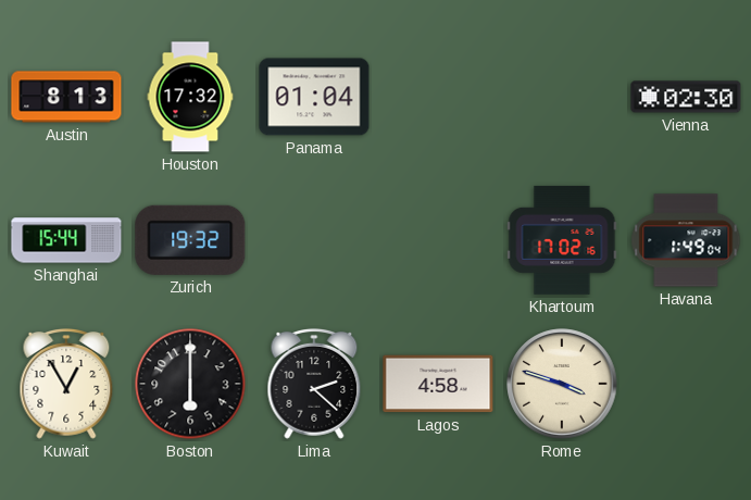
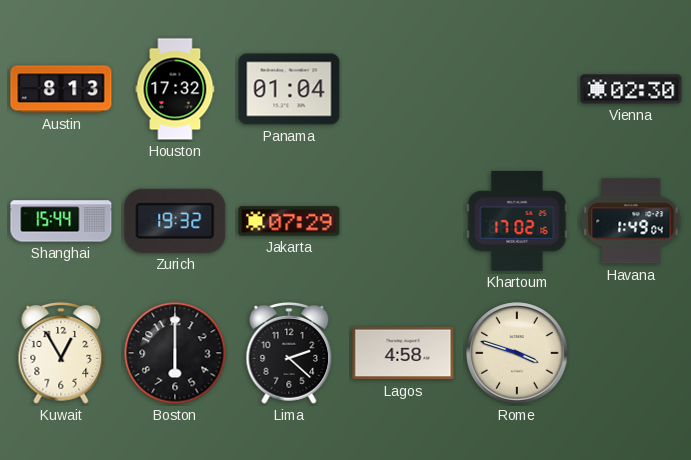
Jakarta: none -> 07:29
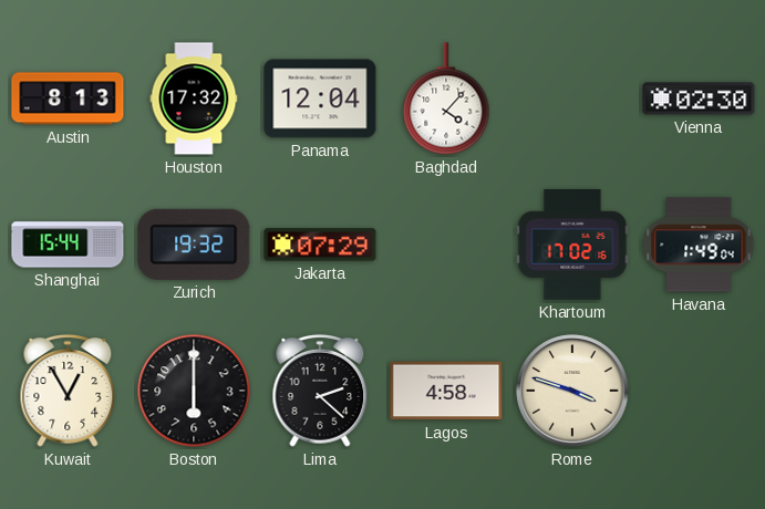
Panama: 01:04 -> 12:04
Baghdad: none -> 4:07
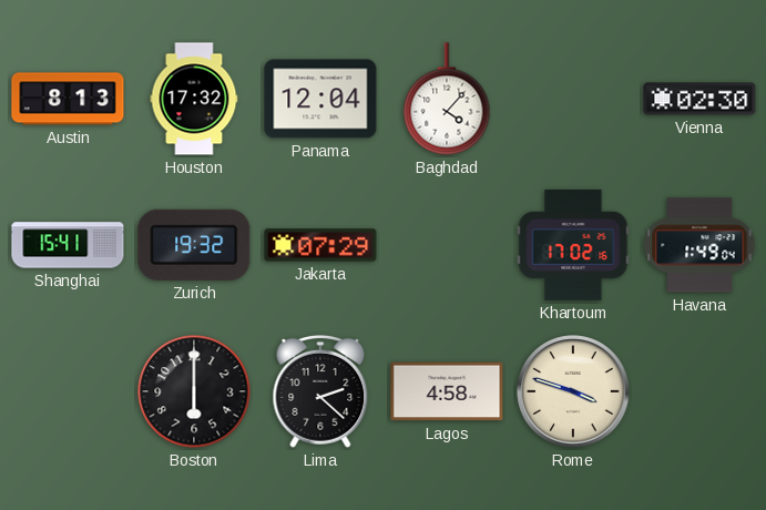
Shanghai: 15:44 -> 15:41
Kuwait: 12:55 -> none
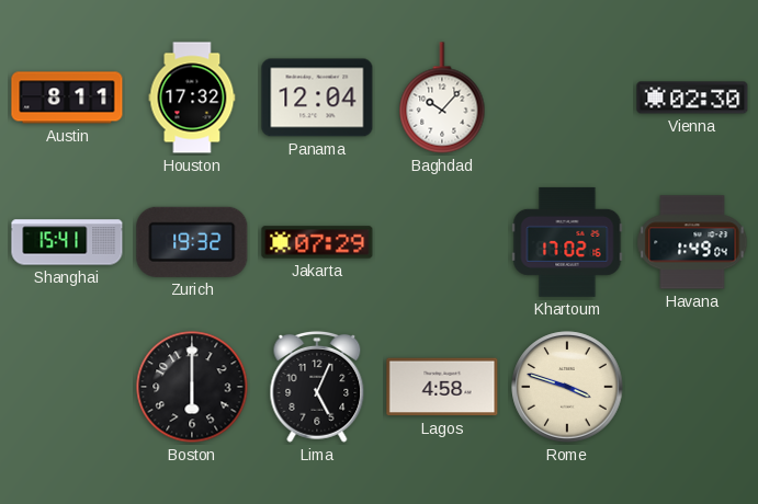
Austin: 8:13 -> 8:11
Baghdad: 4:07 -> 10:07
Lima: 2:22 -> 5:04
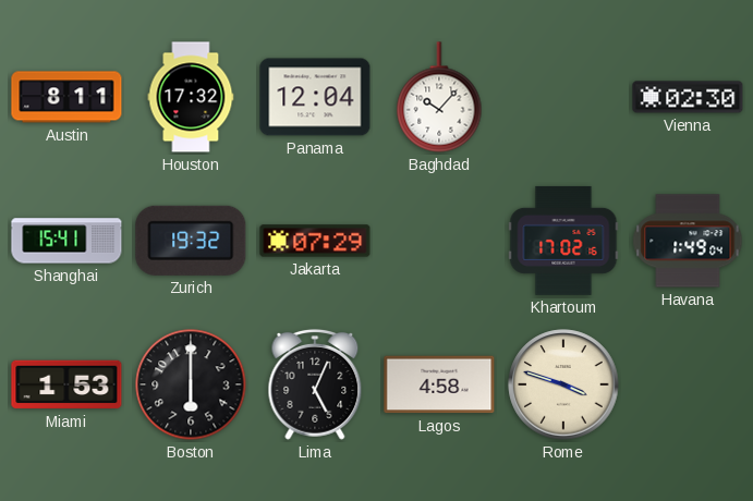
Miami: none -> 1:53
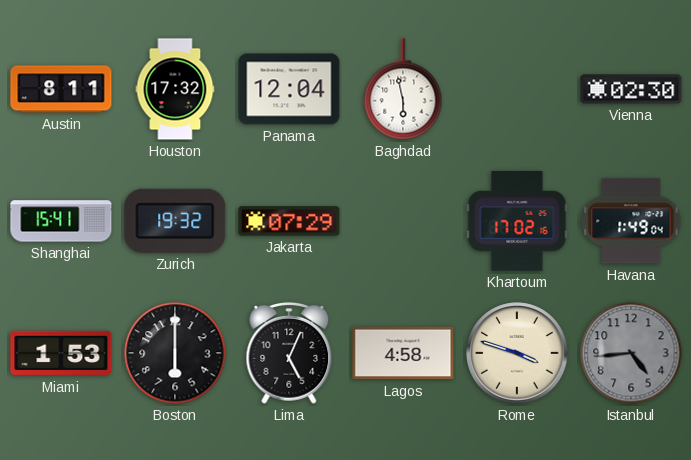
Baghdad: 10:07 -> 5:58
Istanbul: none -> 4:44
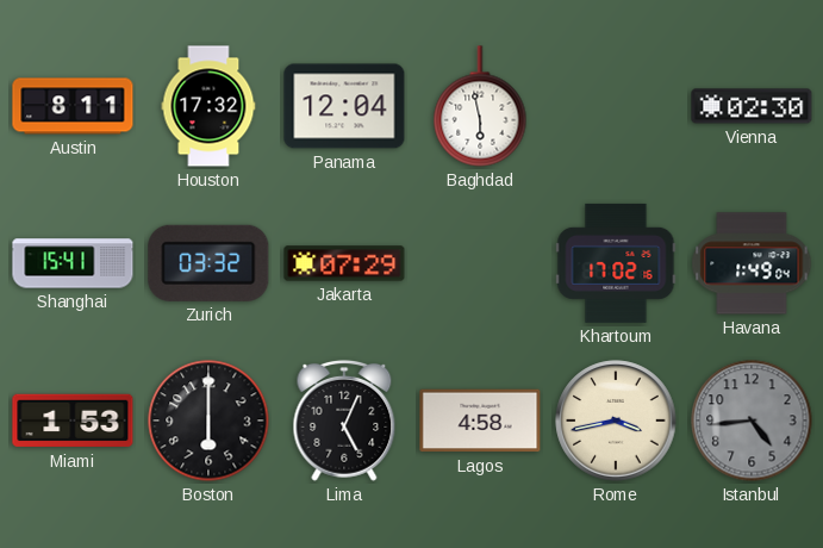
Zurich: 19:32 -> 03:32
Rome: 3:48 -> 3:43
